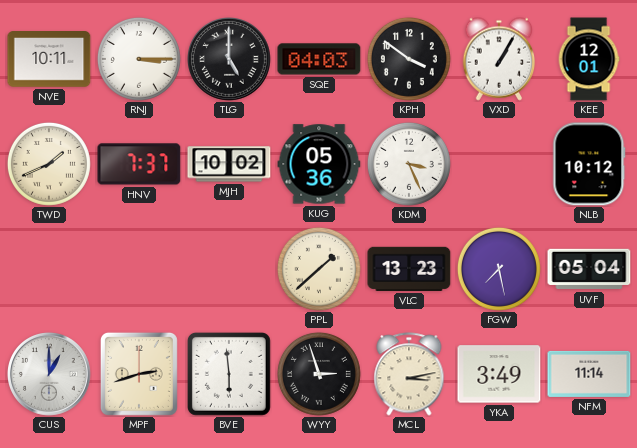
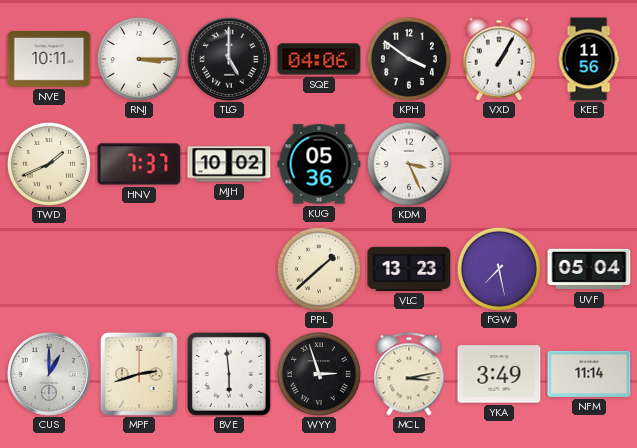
SQE: 04:03 -> 04:06
KEE: 12:01 -> 11:56
NLB: 10:12 -> none
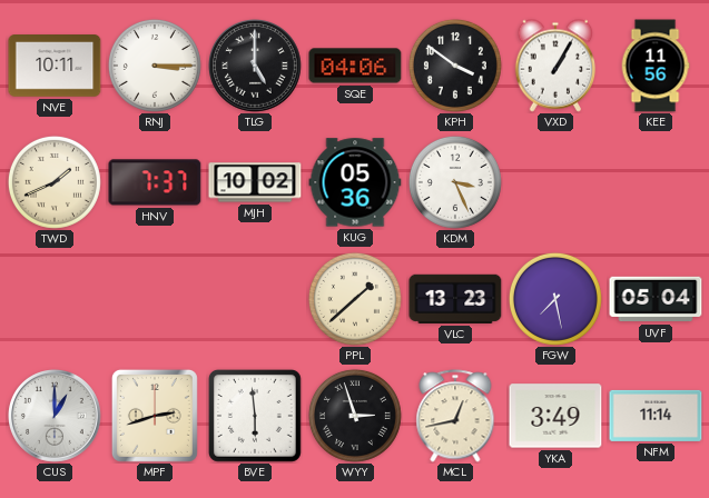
MCL: 3:13 -> 12:43
